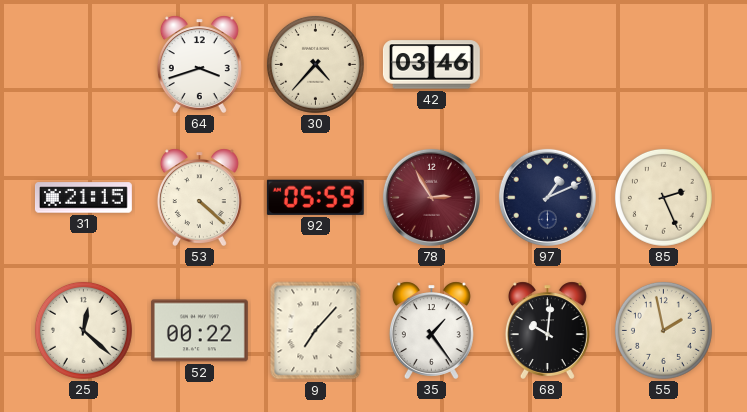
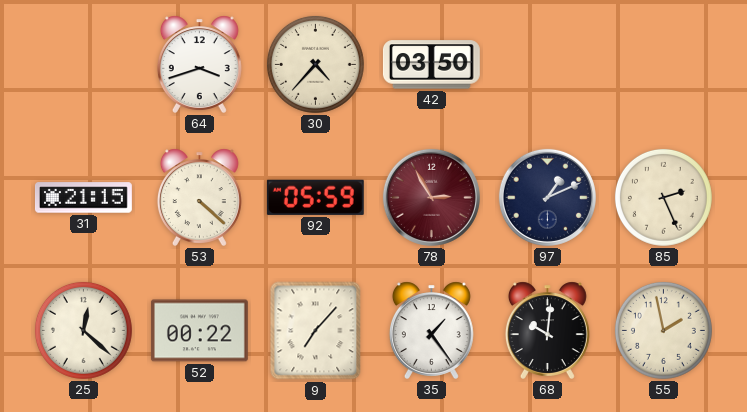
42: 03:46 -> 03:50
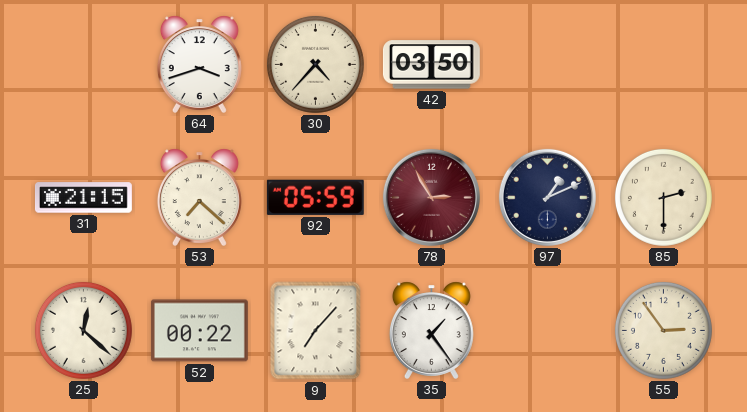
53: 4:22 -> 7:22
85: 2:26 -> 2:30
68: 10:01 -> none
55: 1:58 -> 2:54
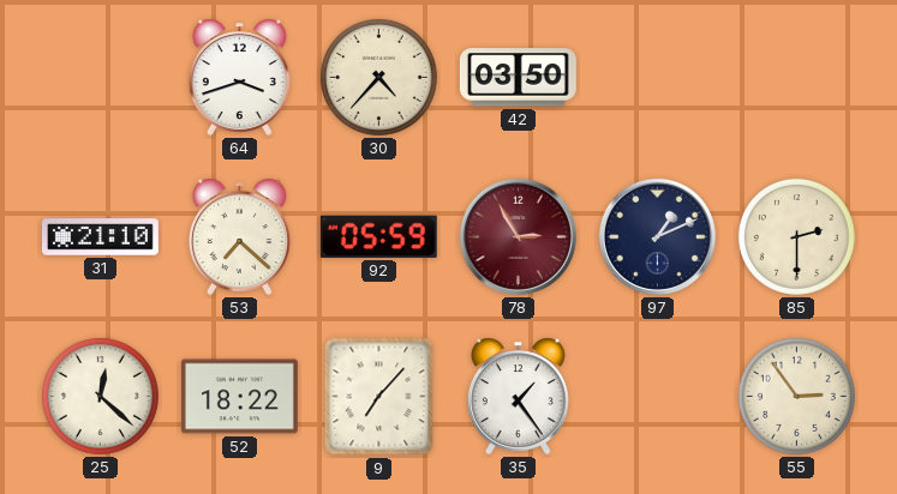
31: 21:15 -> 21:10
52: 00:22 -> 18:22
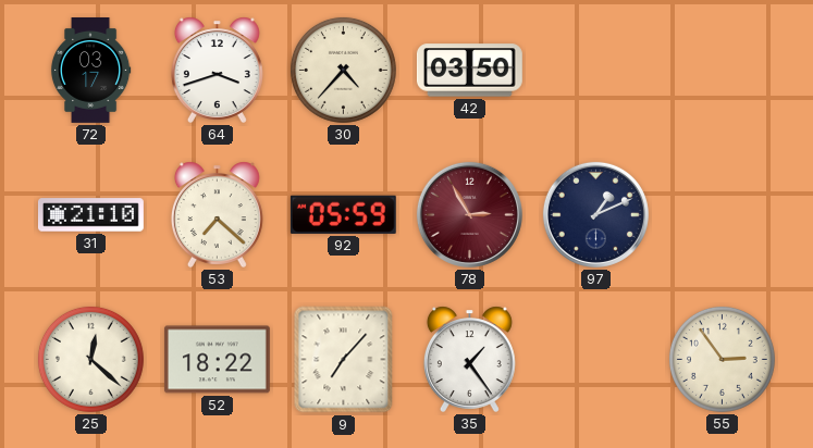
72: none -> 03:17
85: 2:30 -> none
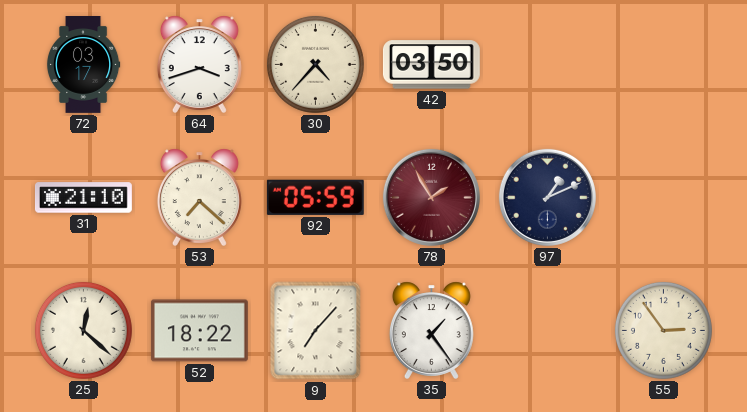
78: 2:55 -> 1:55
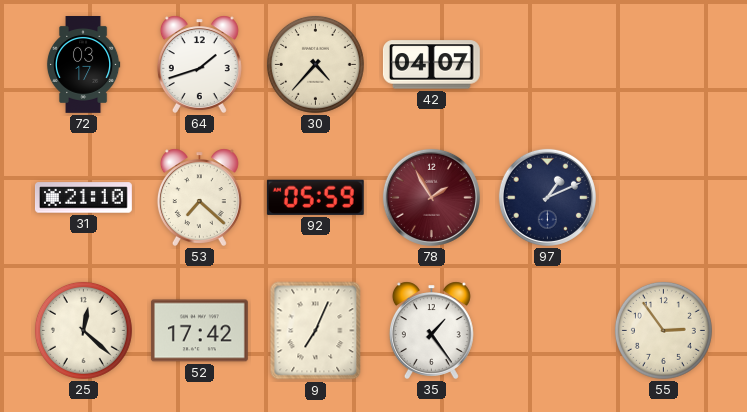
64: 3:42 -> 1:42
42: 03:50 -> 04:07
52: 18:22 -> 17:42
9: 7:07 -> 7:04
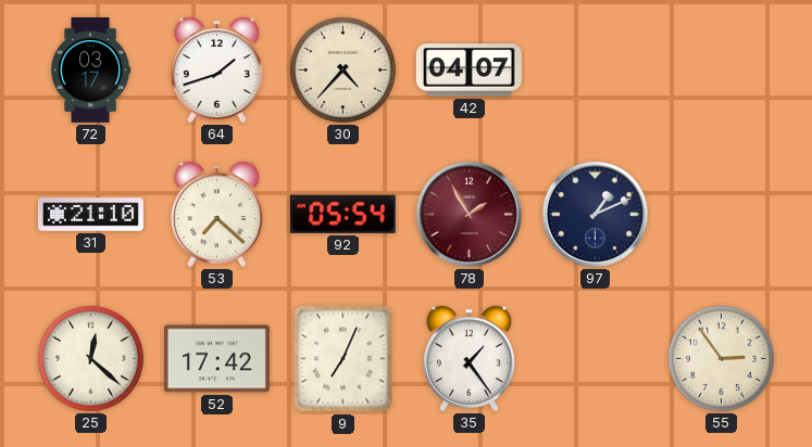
92: 05:59 -> 05:54
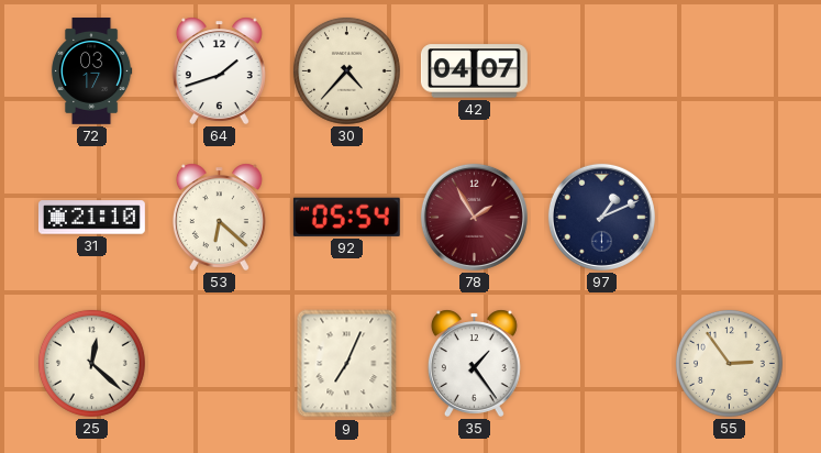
53: 7:22 -> 6:22
52: 17:42 -> none
